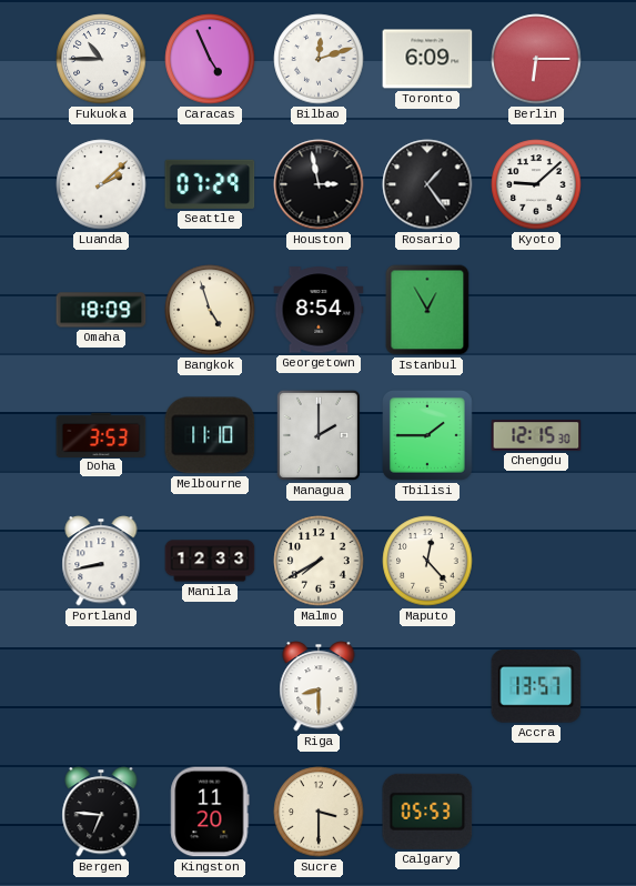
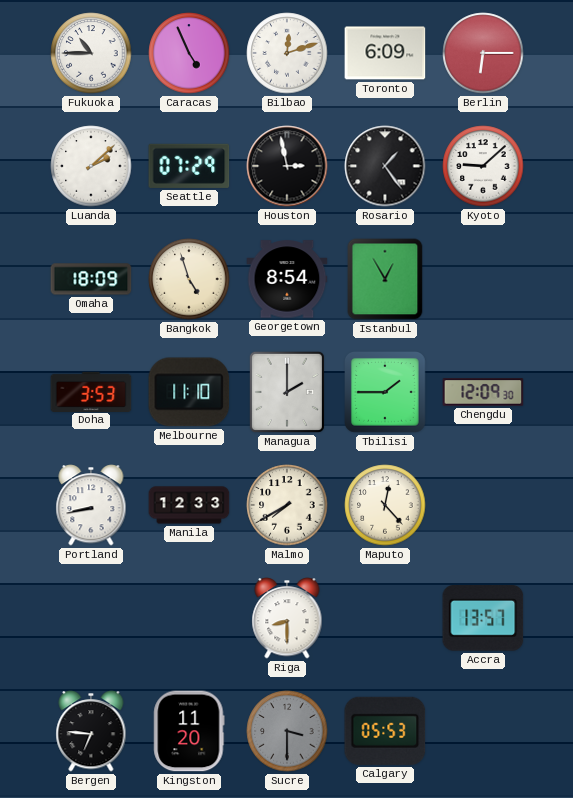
Chengdu: 12:15 -> 12:09
Sucre dial: cream -> grey
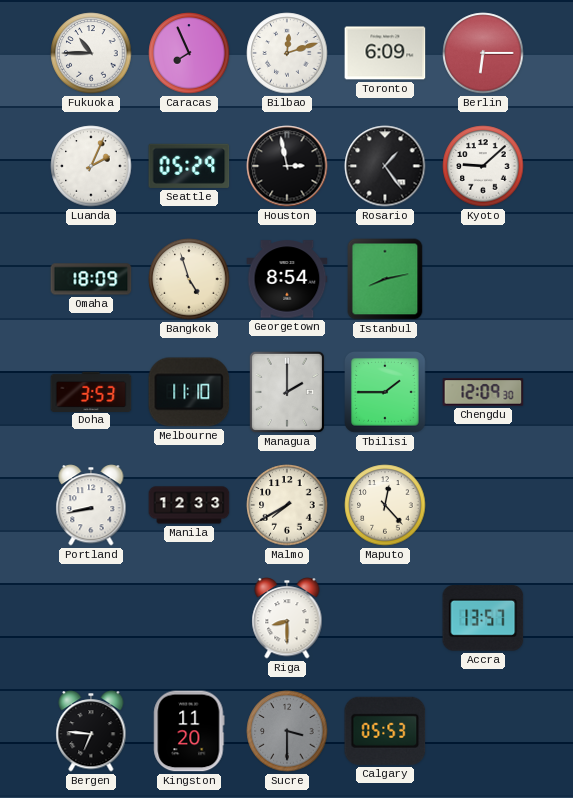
Caracas: 4:56 -> 7:56
Luanda: 2:08 -> 2:04
Seattle: 07:29 -> 05:29
Istanbul: 12:55 -> 8:13
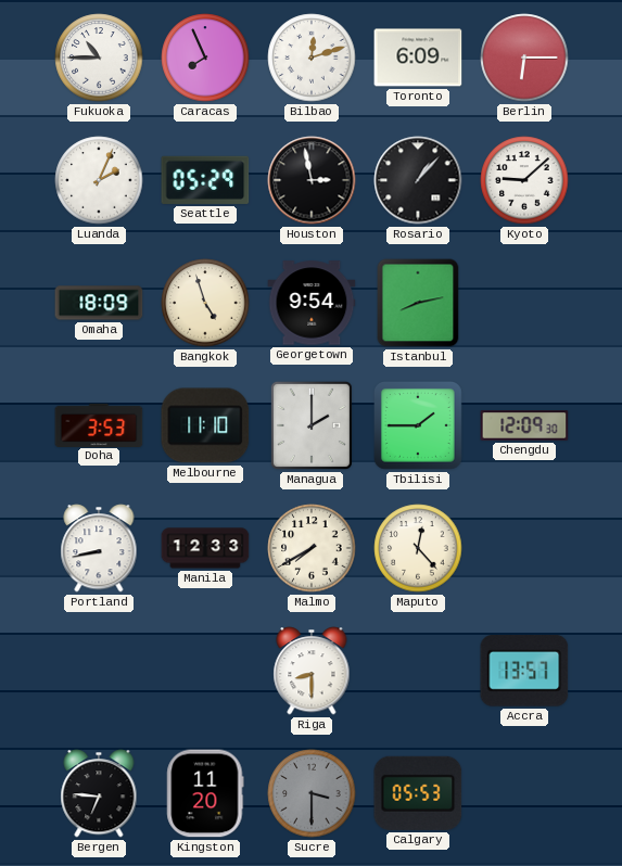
Rosario: 1:24 -> 1:07
Georgetown: 8:54 -> 9:54
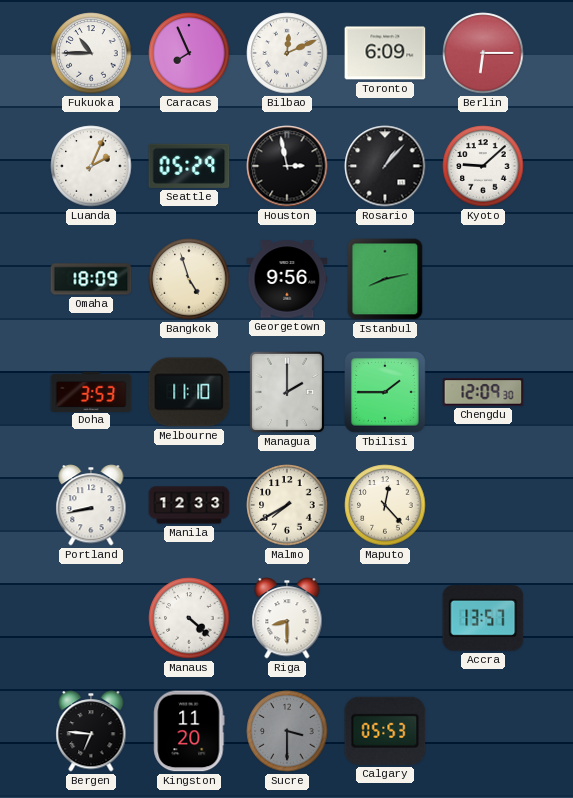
Bilbao: 12:12 -> 12:11
Georgetown: 9:54 -> 9:56
Manaus: none -> 4:22
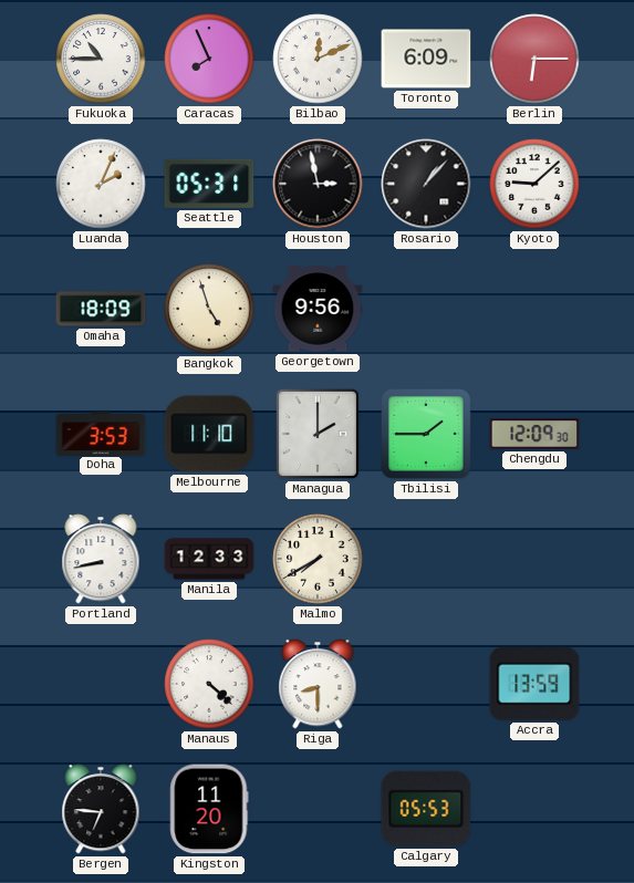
Seattle: 05:29 -> 05:31
Istanbul: 8:13 -> none
Maputo: 12:23 -> none
Accra: 13:57 -> 13:59
Sucre: 3:30 -> none
